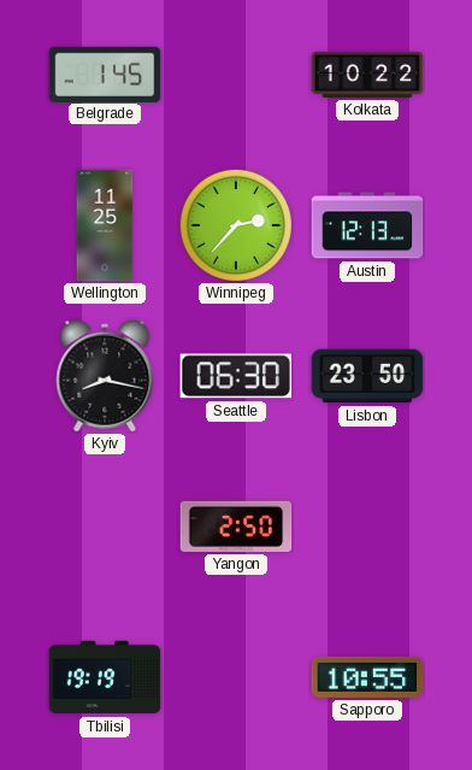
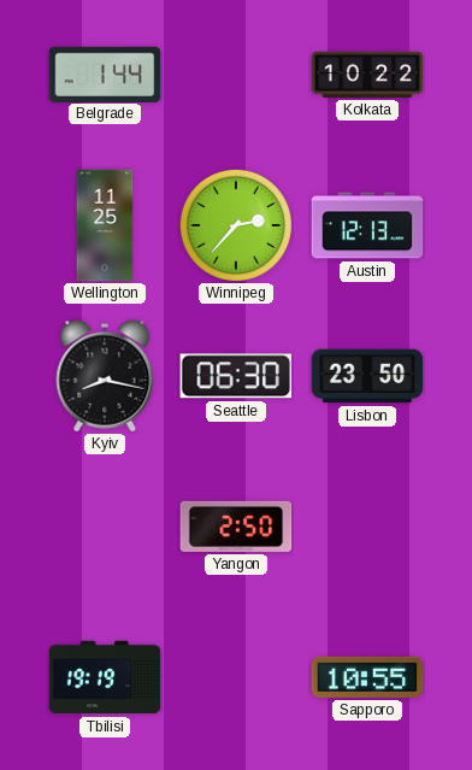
Belgrade: 1:45 -> 1:44
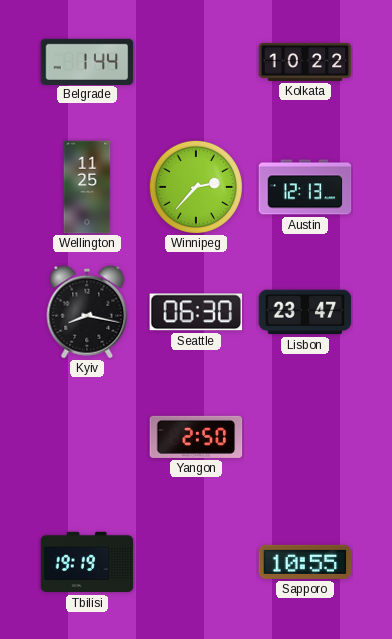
Lisbon: 23:50 -> 23:47
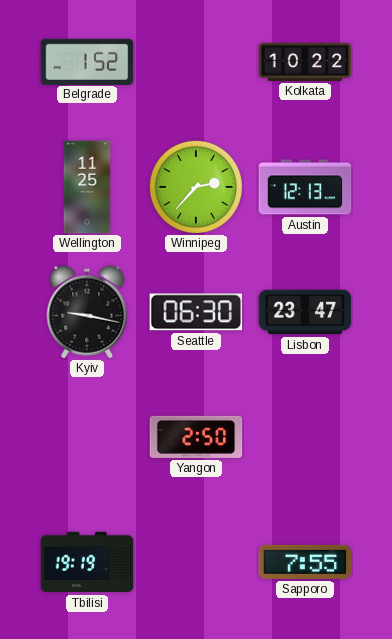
Belgrade: 1:44 -> 1:52
Kyiv: 8:17 -> 9:17
Sapporo: 10:55 -> 7:55
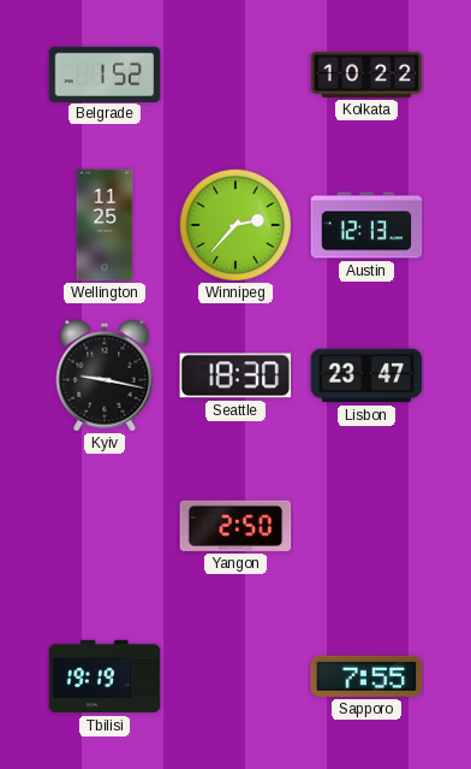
Seattle: 06:30 -> 18:30
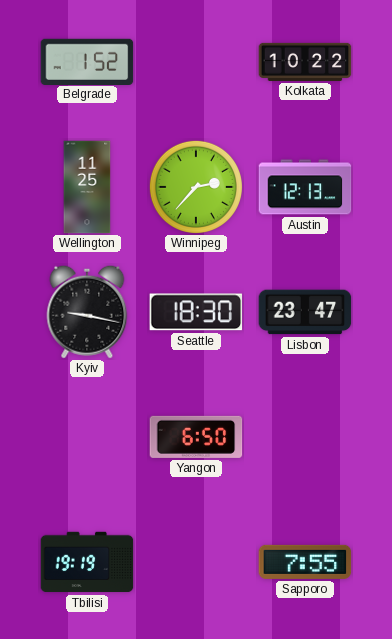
Yangon: 2:50 -> 6:50
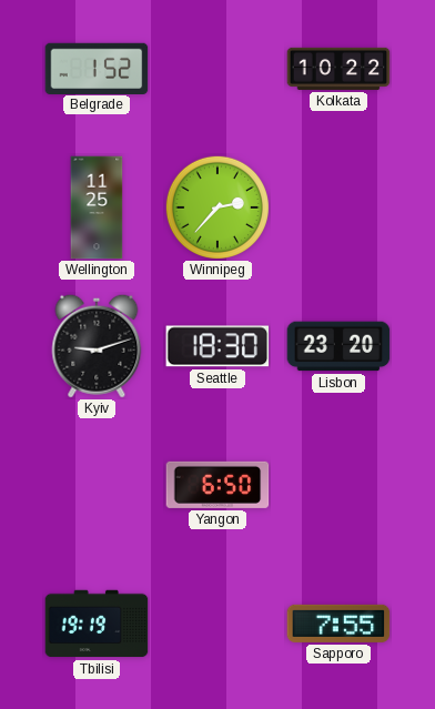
Austin: 12:13 -> none
Kyiv: 9:17 -> 9:12
Lisbon: 23:47 -> 23:20
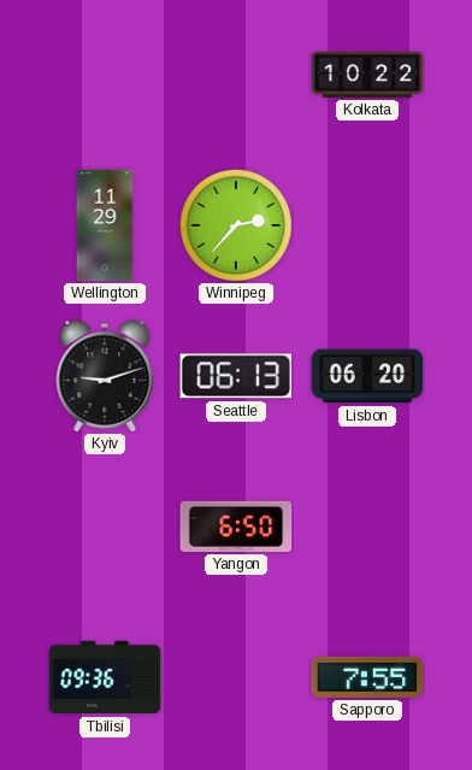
Belgrade: 1:52 -> none
Wellington: 11:25 -> 11:29
Seattle: 18:30 -> 06:13
Lisbon: 23:20 -> 06:20
Tbilisi: 19:19 -> 09:36
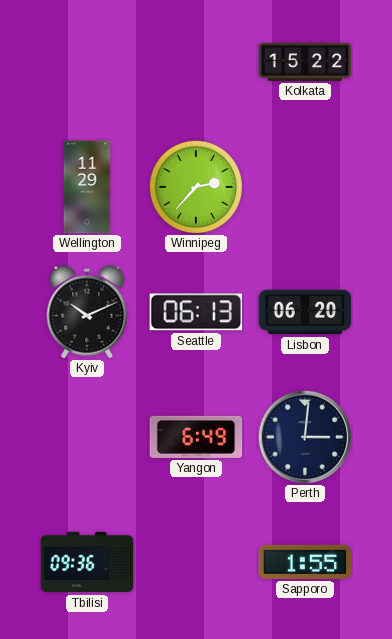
Kolkata: 10:22 -> 15:22
Kyiv: 9:12 -> 10:11
Yangon: 6:50 -> 6:49
Perth: none -> 3:01
Sapporo: 7:55 -> 1:55
